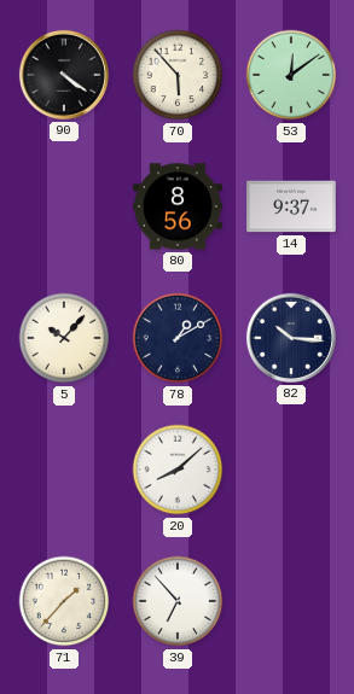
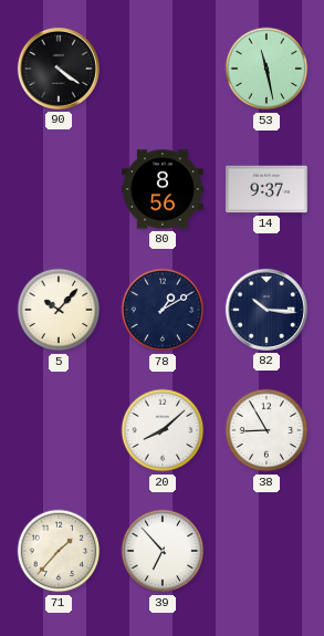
70: 5:53 -> none
53: 12:09 -> 11:28
38: none -> 8:55
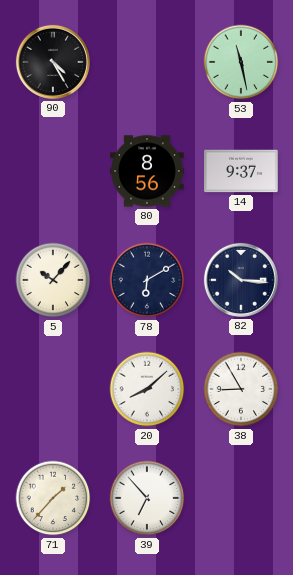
90: 4:21 -> 4:25
78: 1:10 -> 6:10
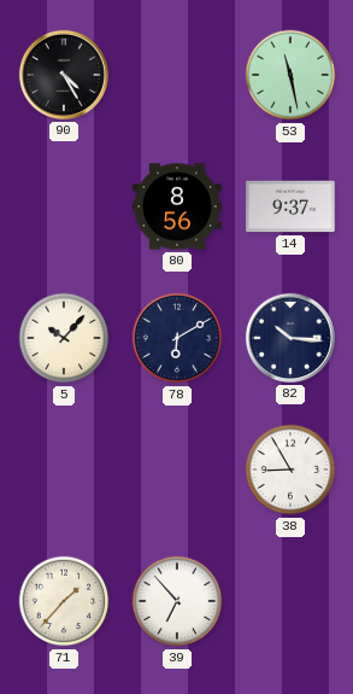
20: 8:08 -> none
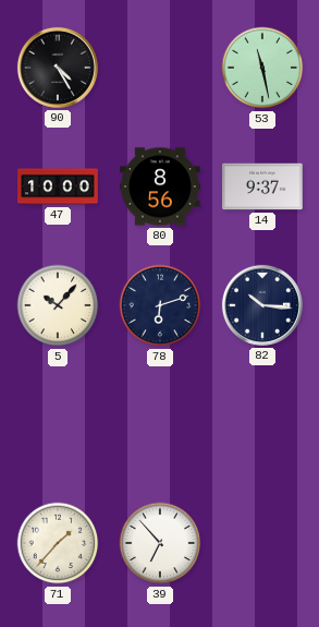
47: none -> 10:00
78: 6:10 -> 6:12
38: 8:55 -> none
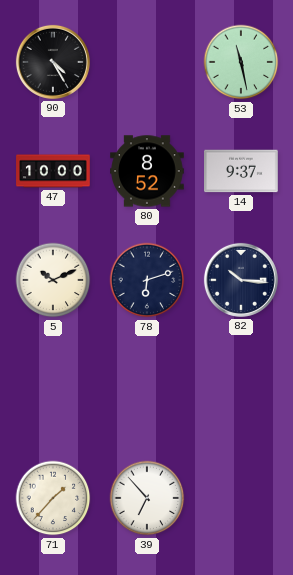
80: 8:56 -> 8:52
5: 10:07 -> 10:11
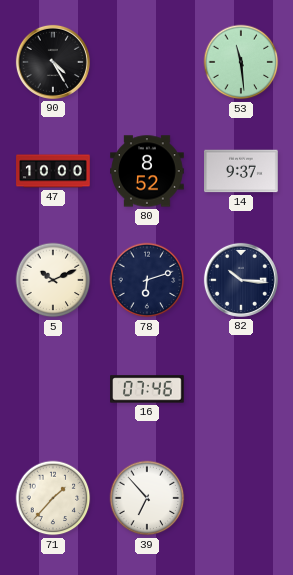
53: 11:28 -> 11:29
16: none -> 07:46
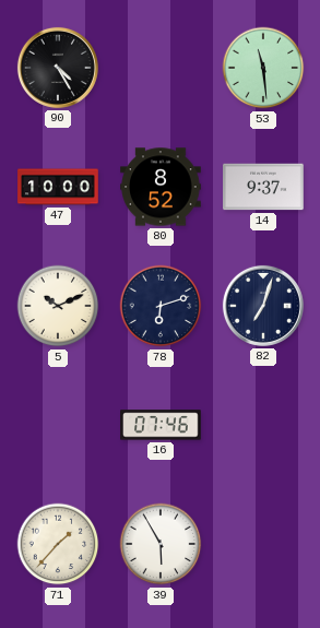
82: 10:16 -> 7:03
39: 6:53 -> 5:55
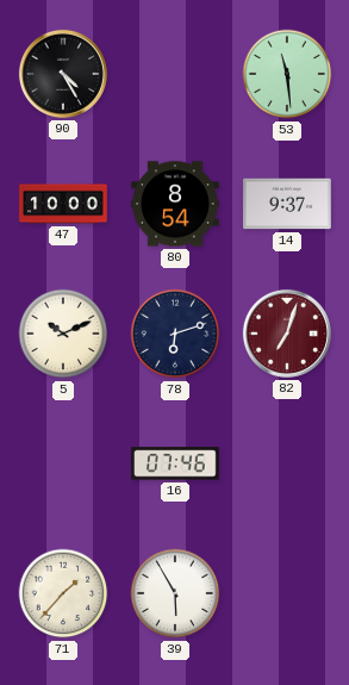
80: 8:52 -> 8:54
82 dial: navy -> burgundy
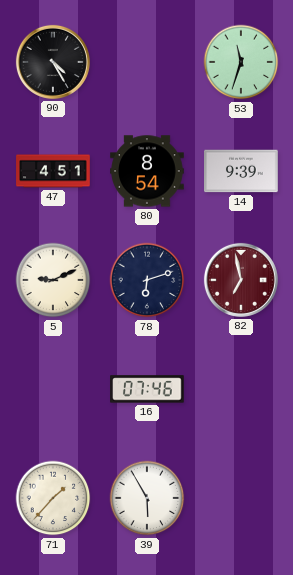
53: 11:29 -> 11:33
47: 10:00 -> 4:51
14: 9:37 -> 9:39
5: 10:11 -> 9:11
82: 7:03 -> 6:58
